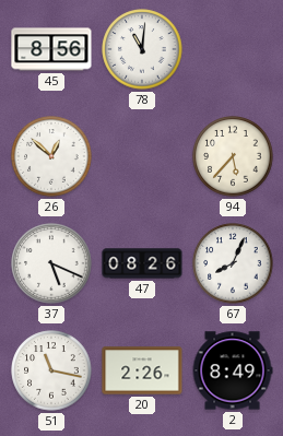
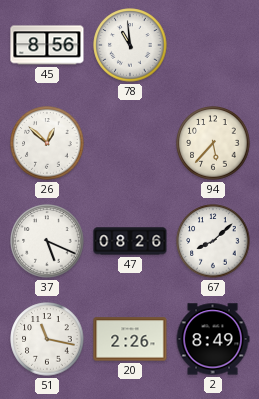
78: 11:01 -> 10:59
67: 8:04 -> 8:08
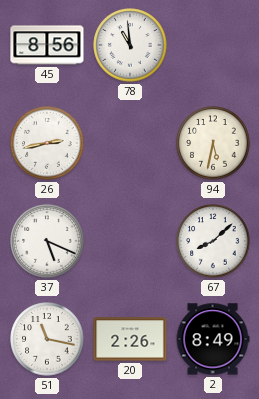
26: 12:52 -> 2:43
94: 5:37 -> 5:32
47: 08:26 -> none
